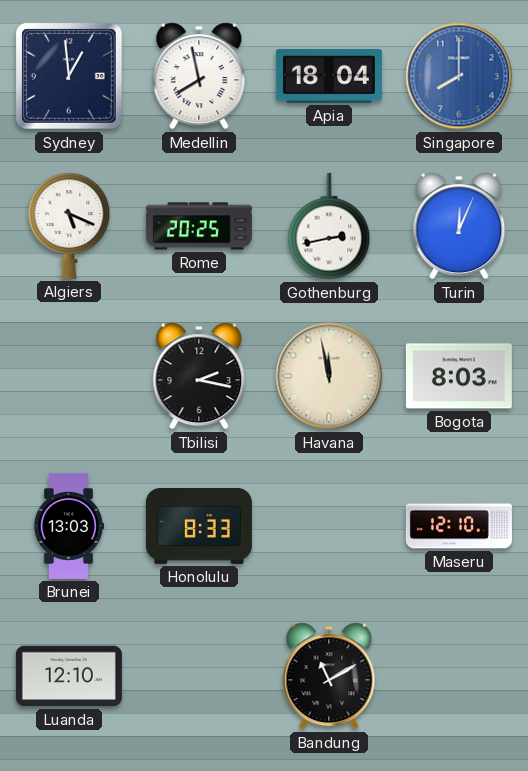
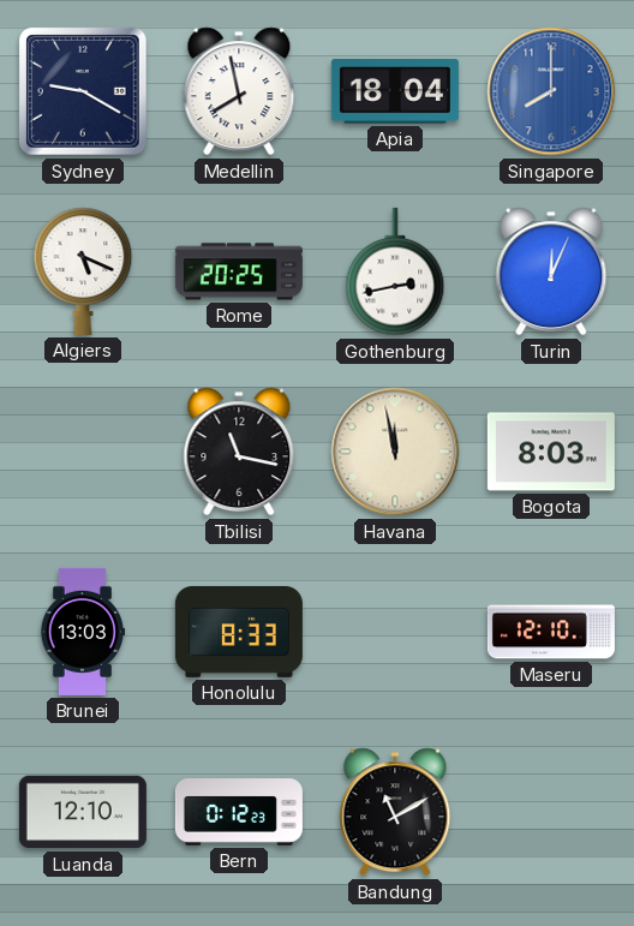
Sydney: 12:59 -> 9:20
Tbilisi: 2:17 -> 11:17
Bern: none -> 0:12
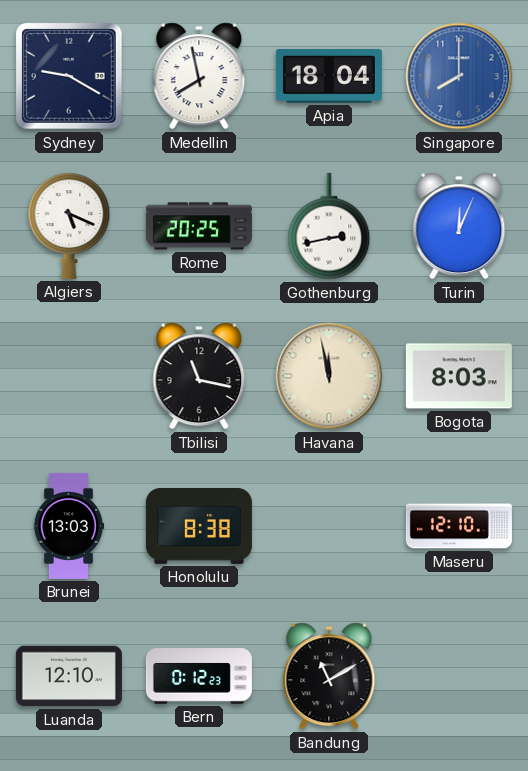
Honolulu: 8:33 -> 8:38
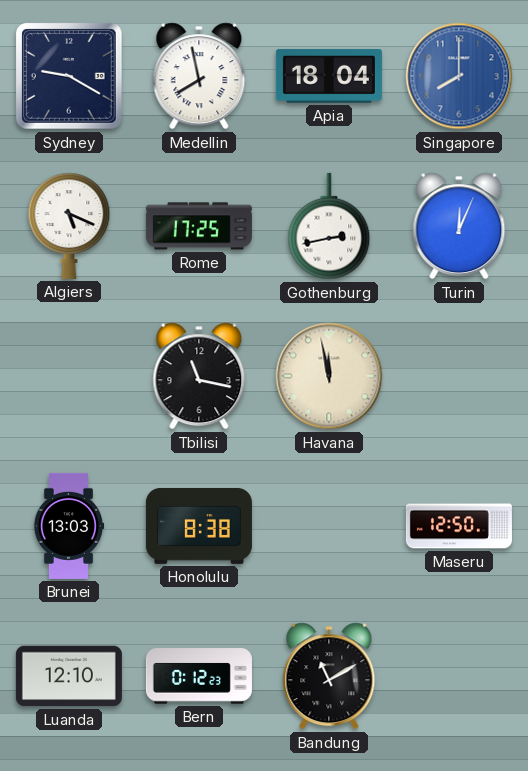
Rome: 20:25 -> 17:25
Bogota: 8:03 -> none
Maseru: 12:10 -> 12:50
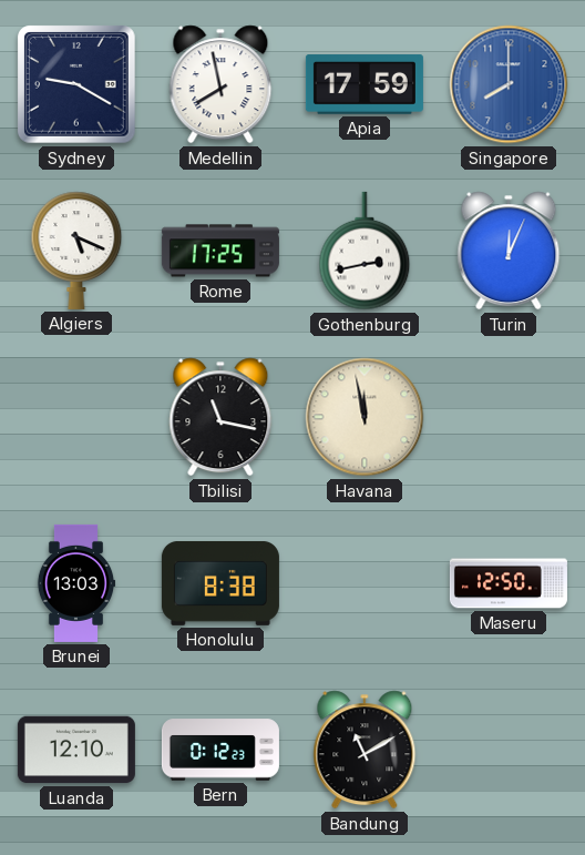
Apia: 18:04 -> 17:59
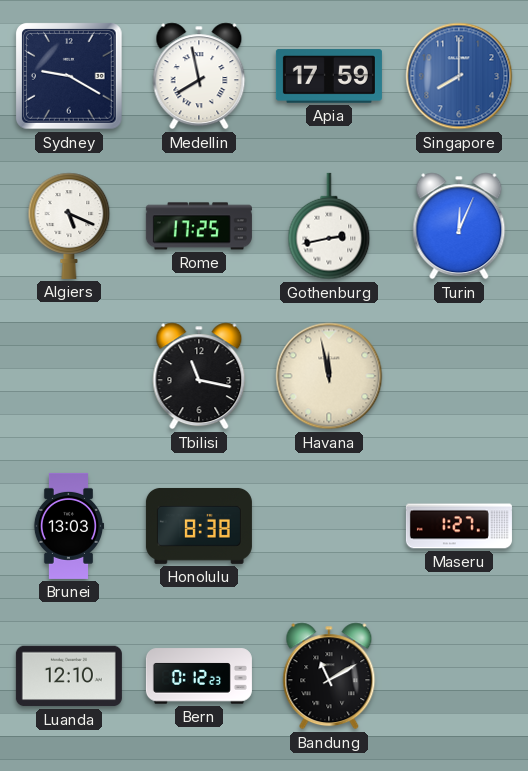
Maseru: 12:50 -> 1:27
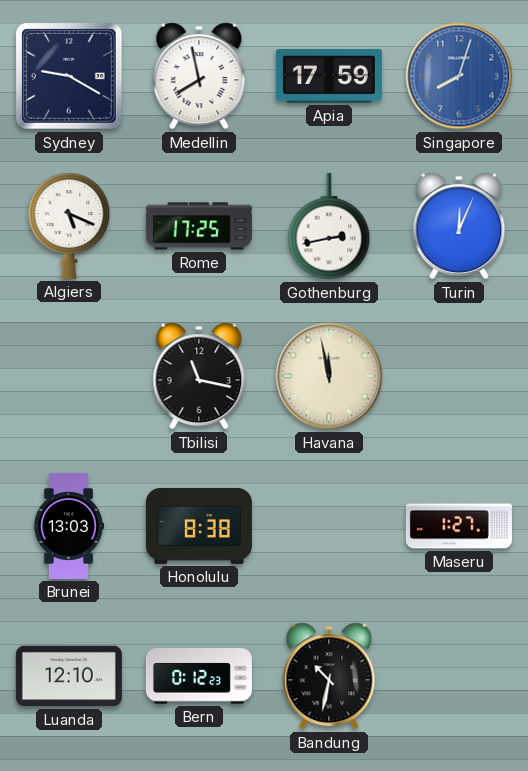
Singapore: 8:00 -> 8:03
Bandung: 11:10 -> 10:32
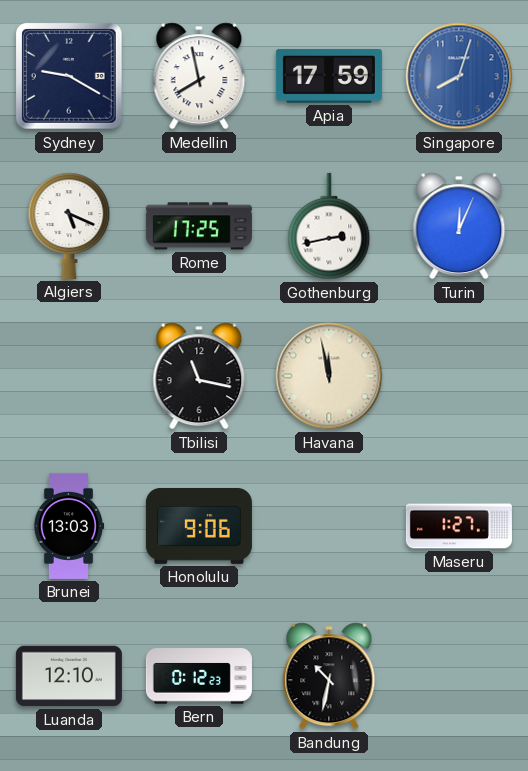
Honolulu: 8:38 -> 9:06
